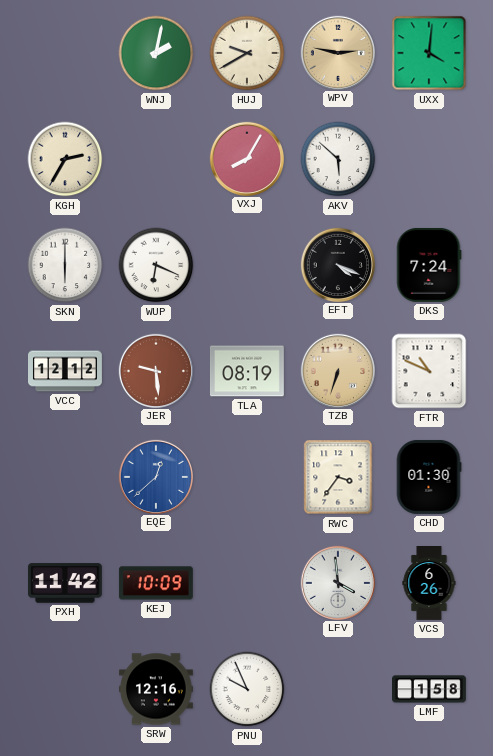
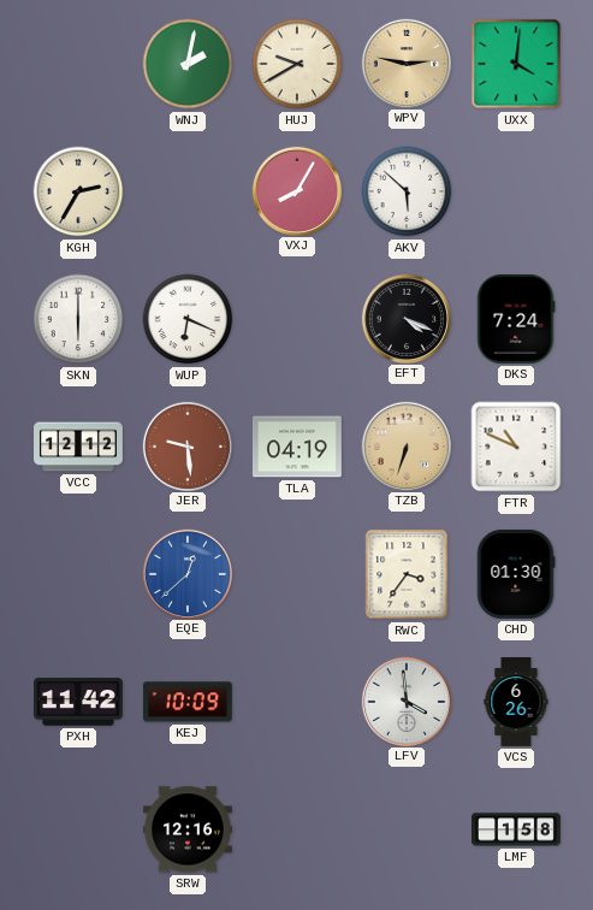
TLA: 08:19 -> 04:19
PNU: 9:56 -> none
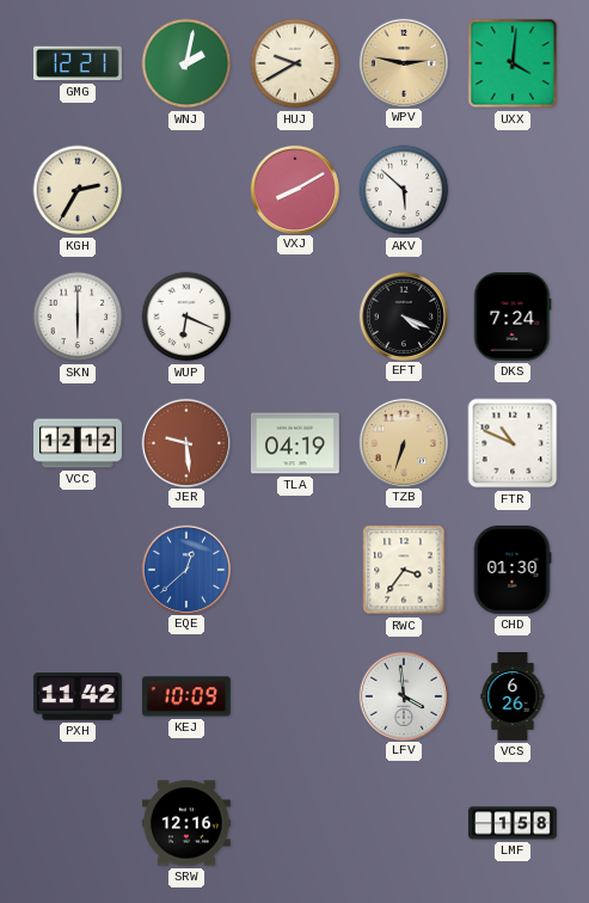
GMG: none -> 12:21
VXJ: 8:05 -> 8:10
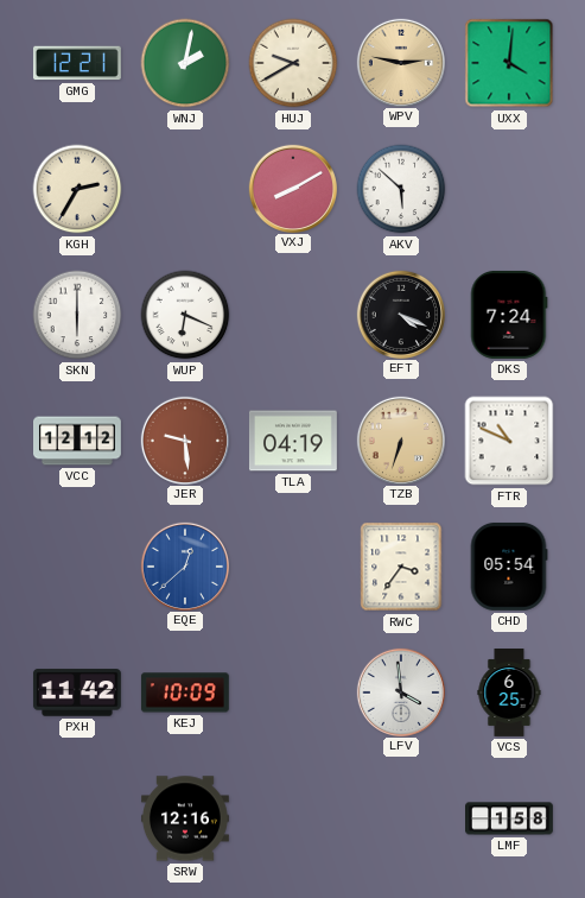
CHD: 01:30 -> 05:54
VCS: 6:26 -> 6:25
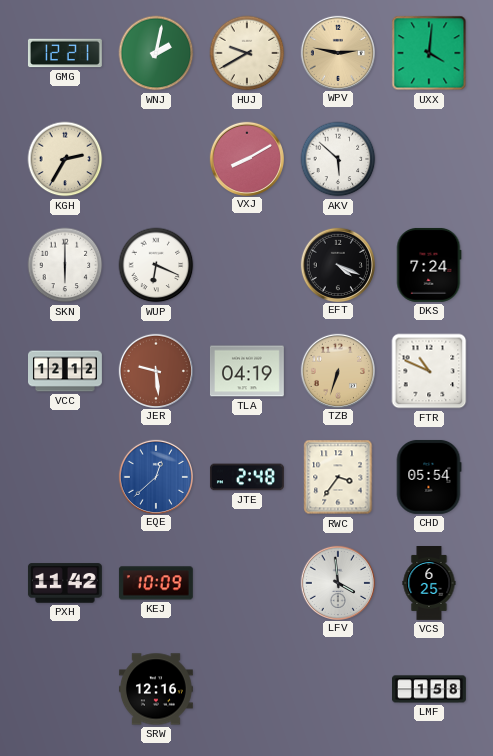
JTE: none -> 2:48
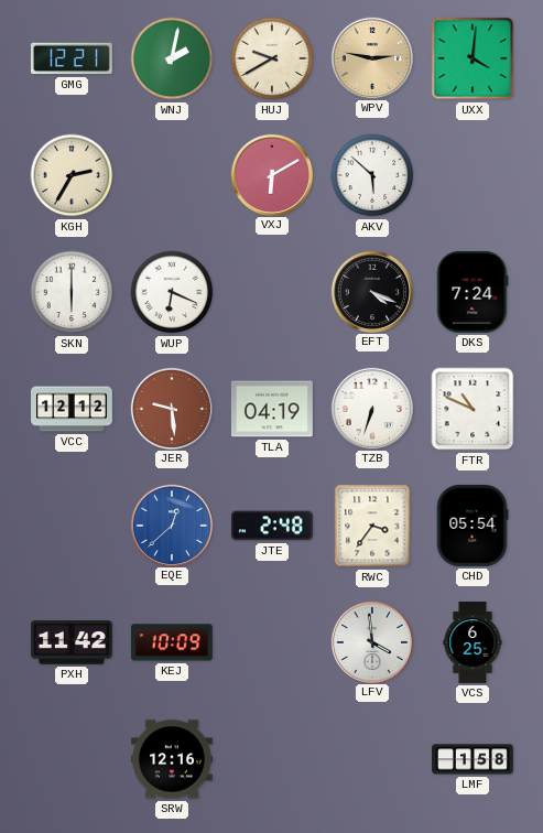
VXJ: 8:10 -> 6:10
TZB dial: champagne -> white
